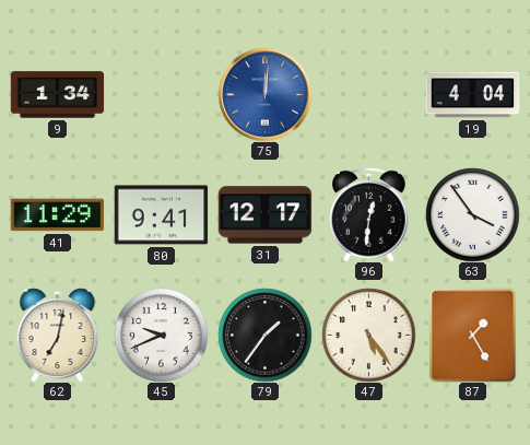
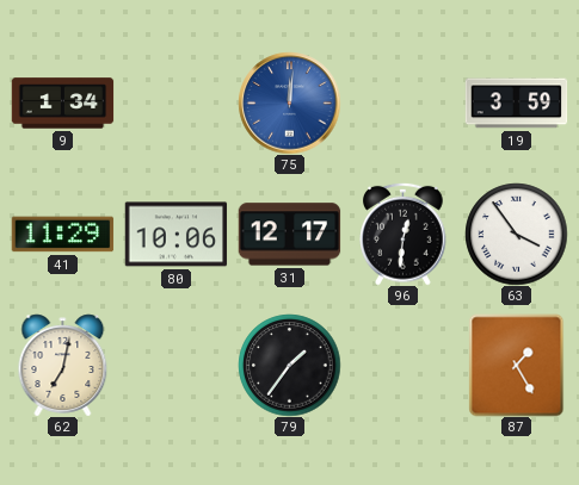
19: 4:04 -> 3:59
80: 9:41 -> 10:06
45: 9:41 -> none
47: 5:24 -> none
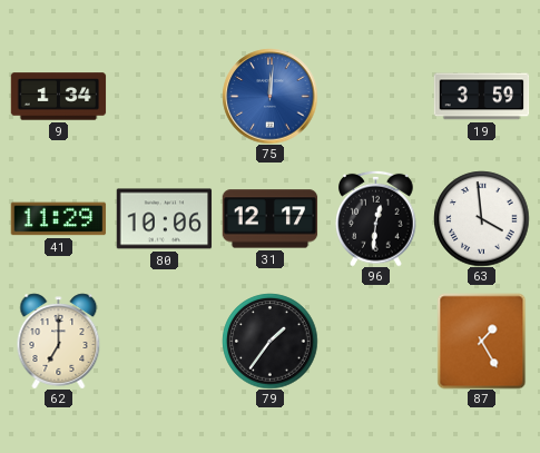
63: 3:54 -> 3:59
62: 7:02 -> 7:00
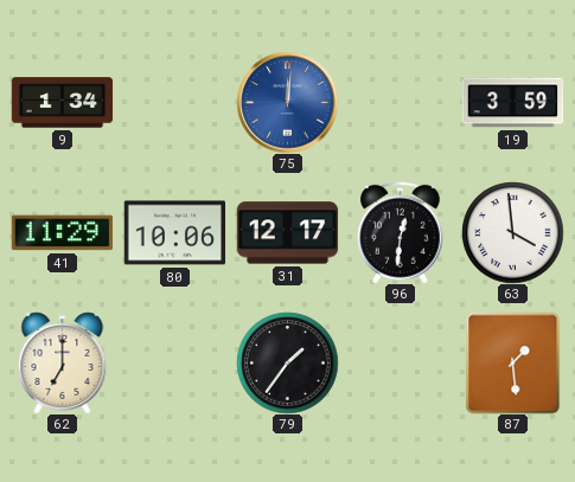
87: 1:25 -> 1:29
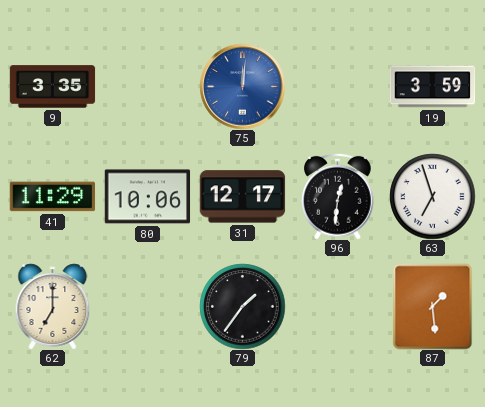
9: 1:34 -> 3:35
63: 3:59 -> 6:57
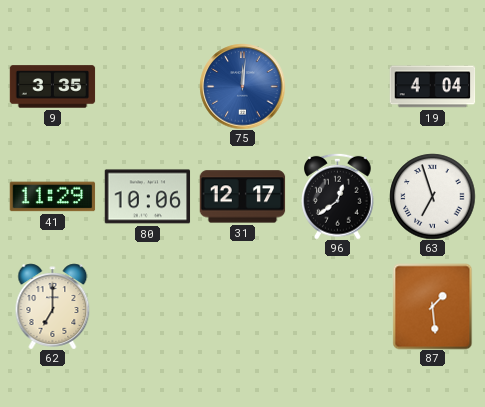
19: 3:59 -> 4:04
96: 12:31 -> 12:39
79: 1:36 -> none
